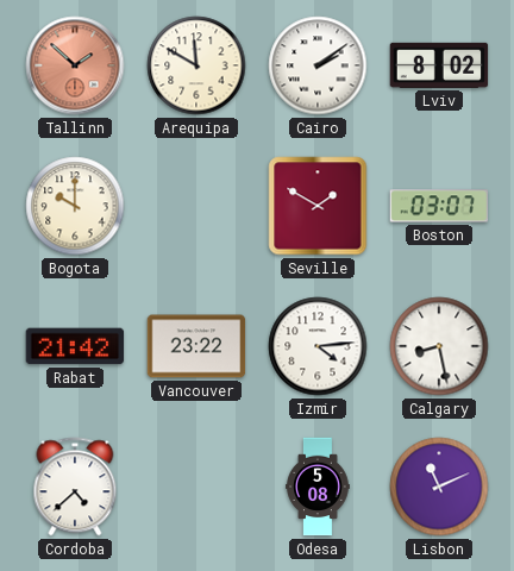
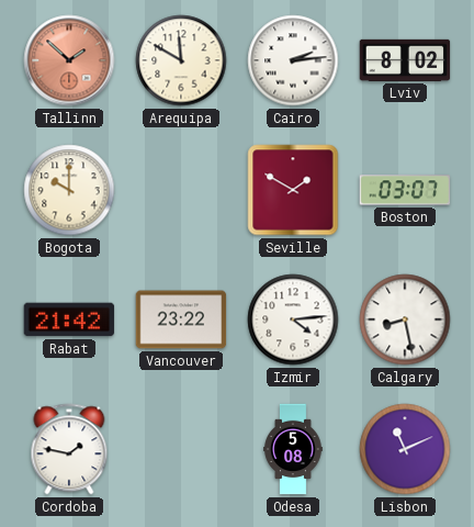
Cairo: 2:09 -> 2:14
Cordoba: 4:38 -> 1:47
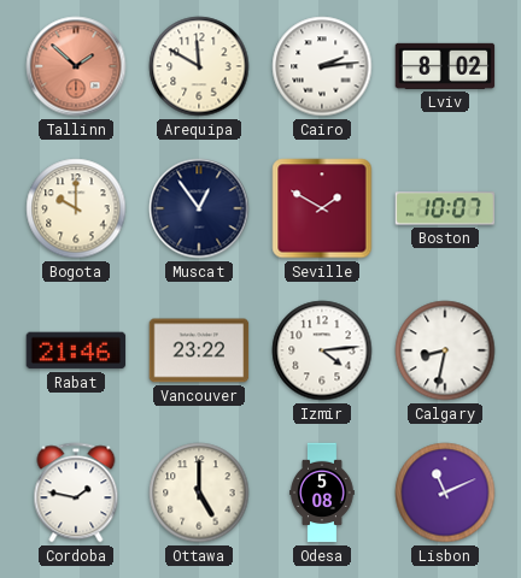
Muscat: none -> 12:54
Boston: 03:07 -> 10:07
Rabat: 21:42 -> 21:46
Calgary: 8:28 -> 8:32
Ottawa: none -> 5:00
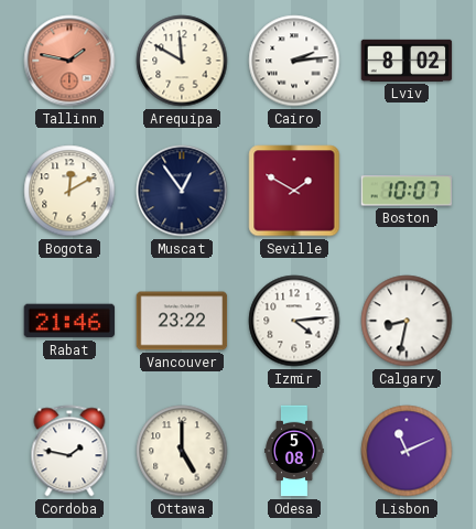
Tallinn: 1:52 -> 1:47
Bogota: 10:00 -> 12:10
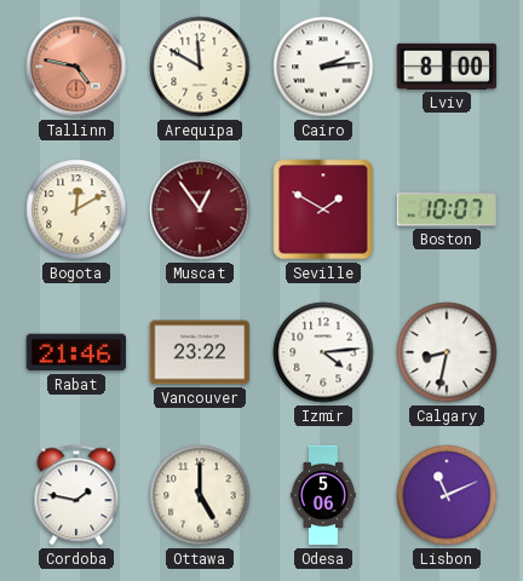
Tallinn: 1:47 -> 4:47
Lviv: 8:02 -> 8:00
Muscat dial: navy -> burgundy
Odesa: 5:08 -> 5:06
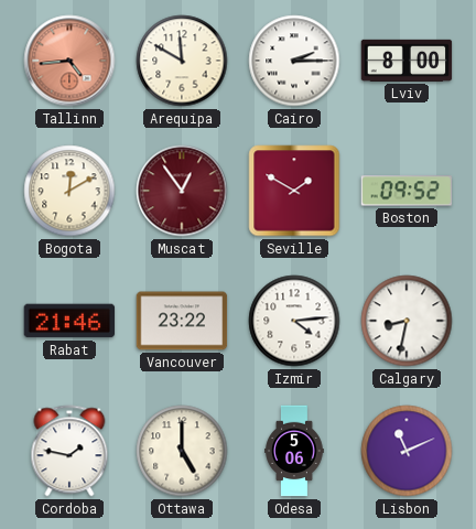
Tallinn: 4:47 -> 4:44
Cairo: 2:14 -> 2:15
Boston: 10:07 -> 09:52
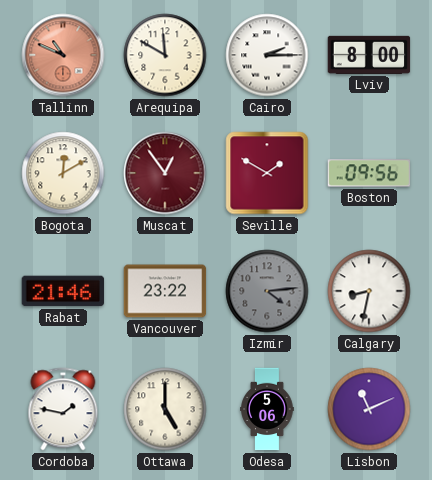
Tallinn: 4:44 -> 10:49
Boston: 09:52 -> 09:56
Izmir dial: white -> grey
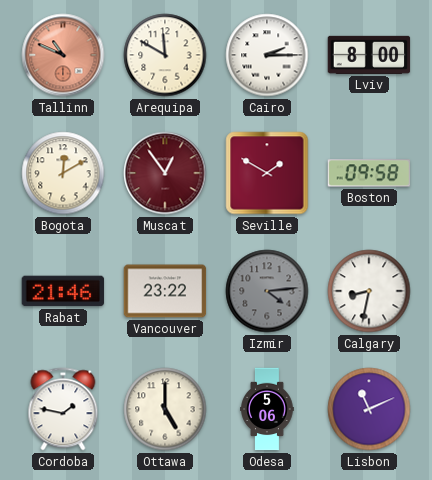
Boston: 09:56 -> 09:58
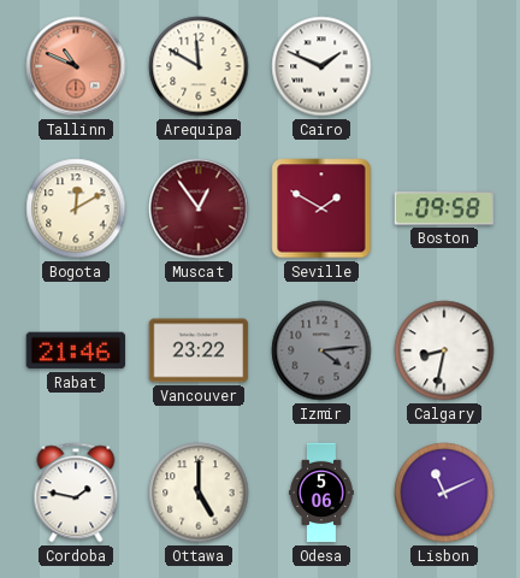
Cairo: 2:15 -> 1:49
Lviv: 8:00 -> none
